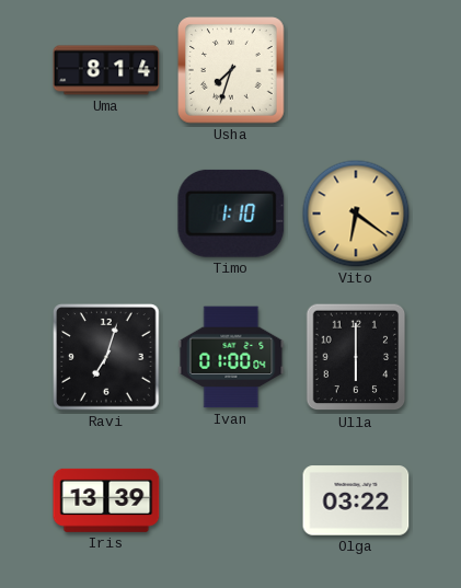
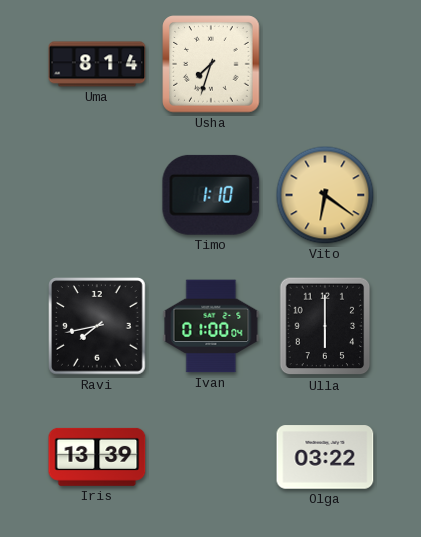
Ravi: 7:03 -> 7:43
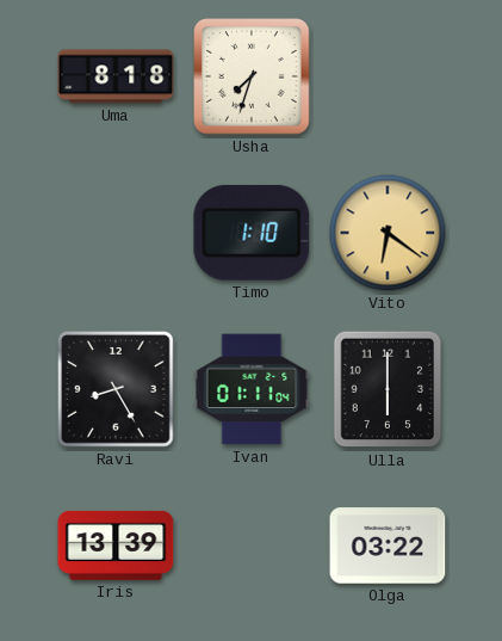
Uma: 8:14 -> 8:18
Ravi: 7:43 -> 8:25
Ivan: 01:00 -> 01:11
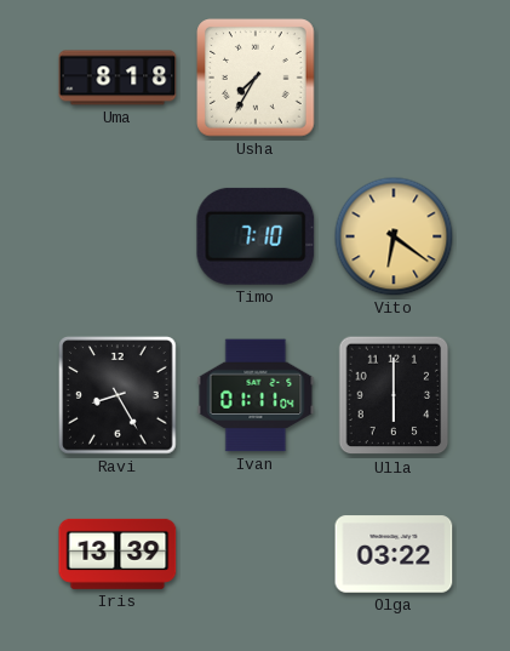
Usha: 7:33 -> 7:35
Timo: 1:10 -> 7:10
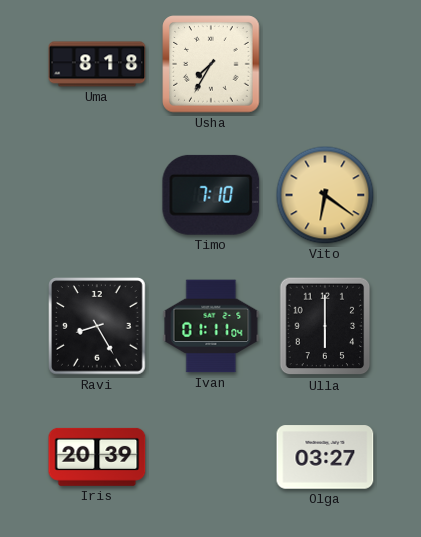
Iris: 13:39 -> 20:39
Olga: 03:22 -> 03:27
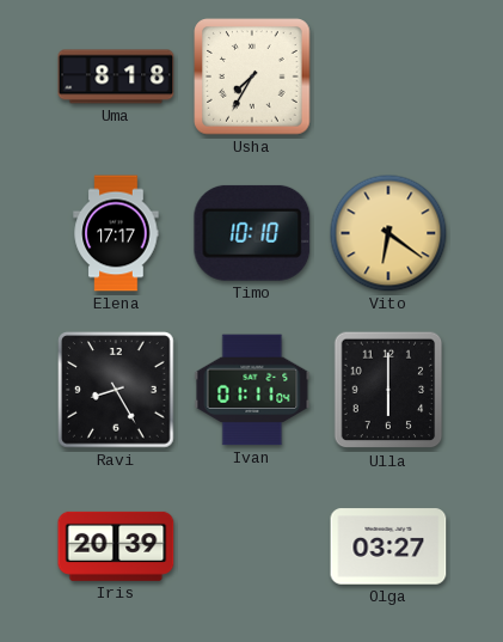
Elena: none -> 17:17
Timo: 7:10 -> 10:10
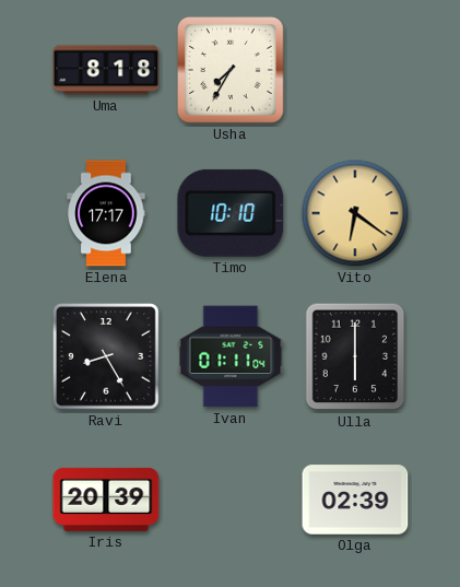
Olga: 03:27 -> 02:39
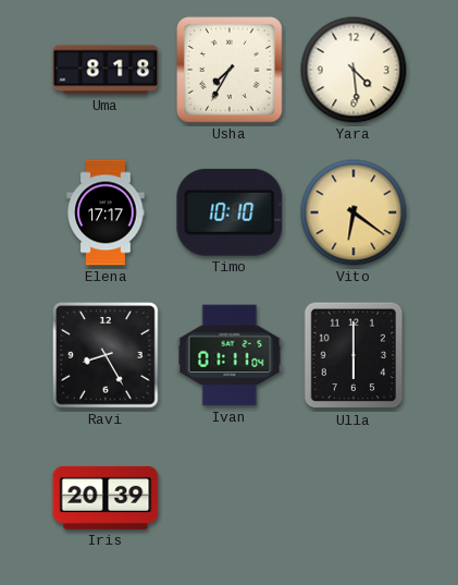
Yara: none -> 4:29
Olga: 02:39 -> none
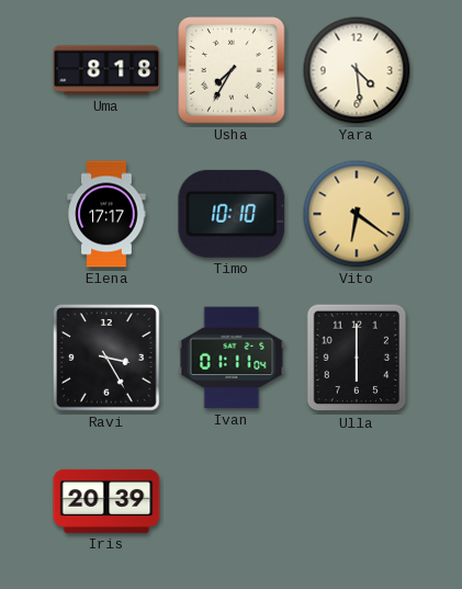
Ravi: 8:25 -> 3:25
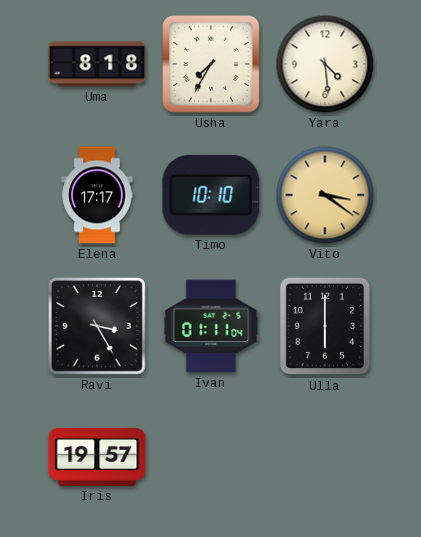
Vito: 6:21 -> 3:21
Iris: 20:39 -> 19:57
